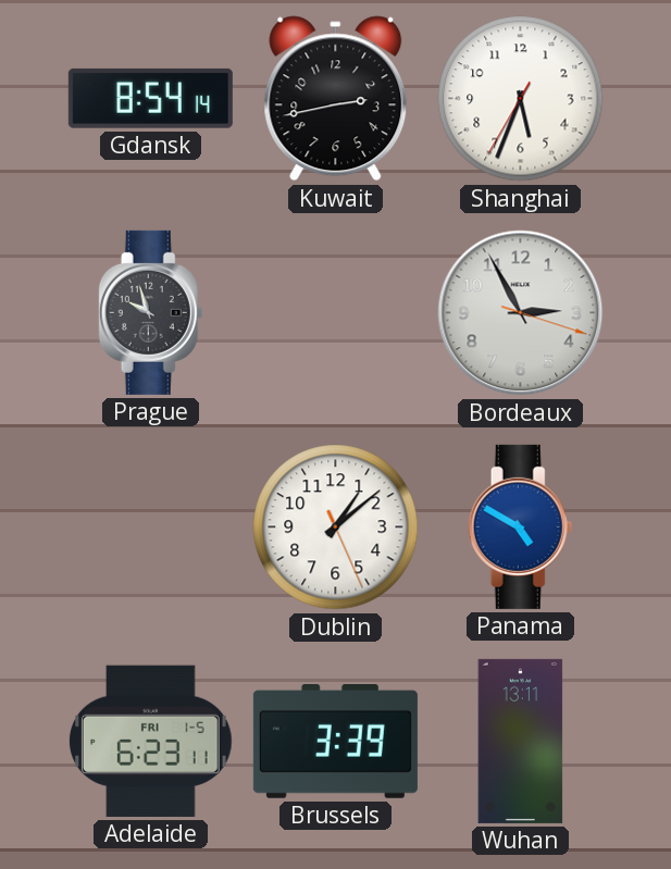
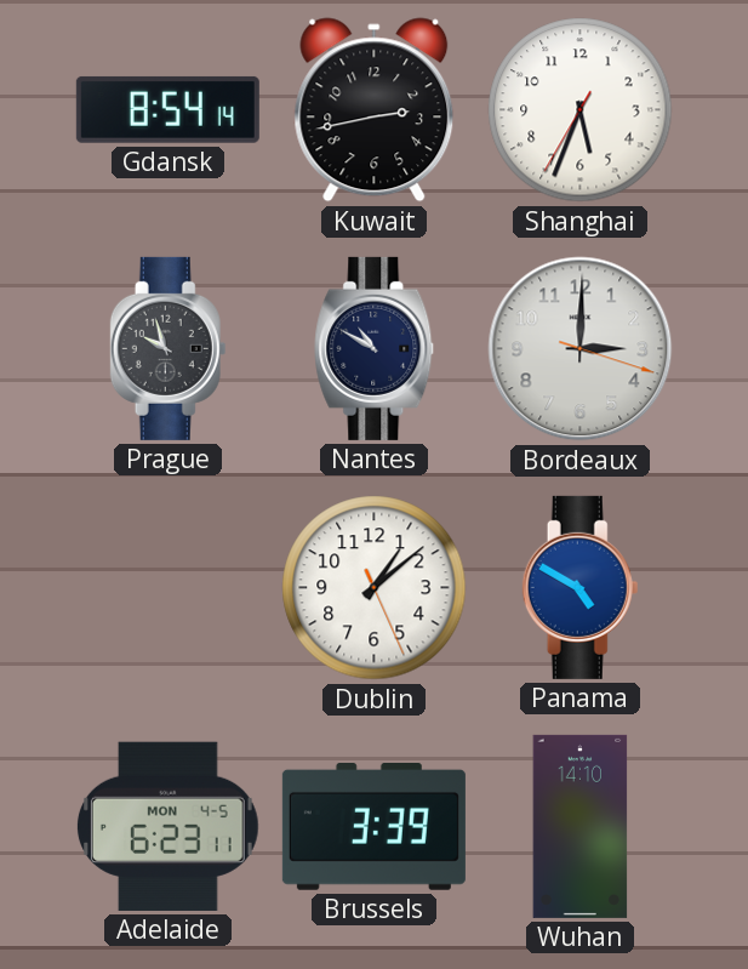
Nantes: none -> 10:50
Bordeaux: 2:55 -> 3:00
Adelaide date: FRI 1-5 -> MON 4-5
Wuhan: 13:11 -> 14:10
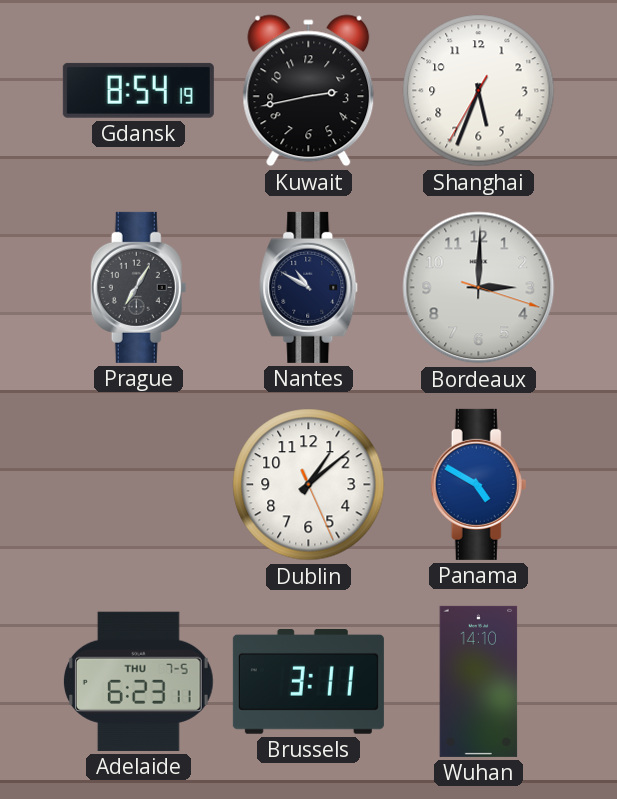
Gdansk: 8:54:14 -> 8:54:19
Prague: 9:57 -> 7:05
Adelaide date: MON 4-5 -> THU 7-5
Brussels: 3:39 -> 3:11
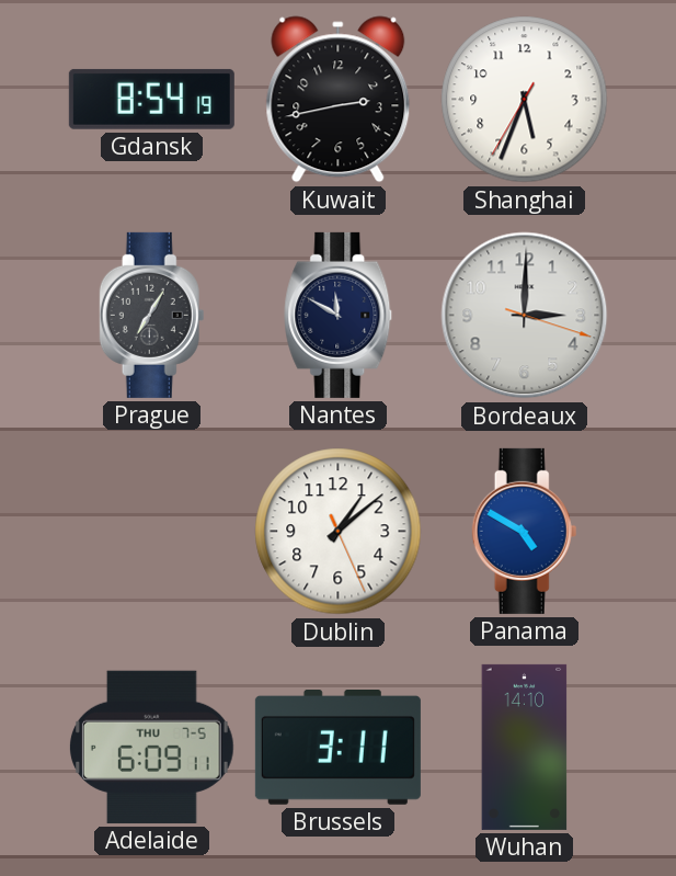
Nantes: 10:50 -> 11:50
Adelaide: 6:23 -> 6:09
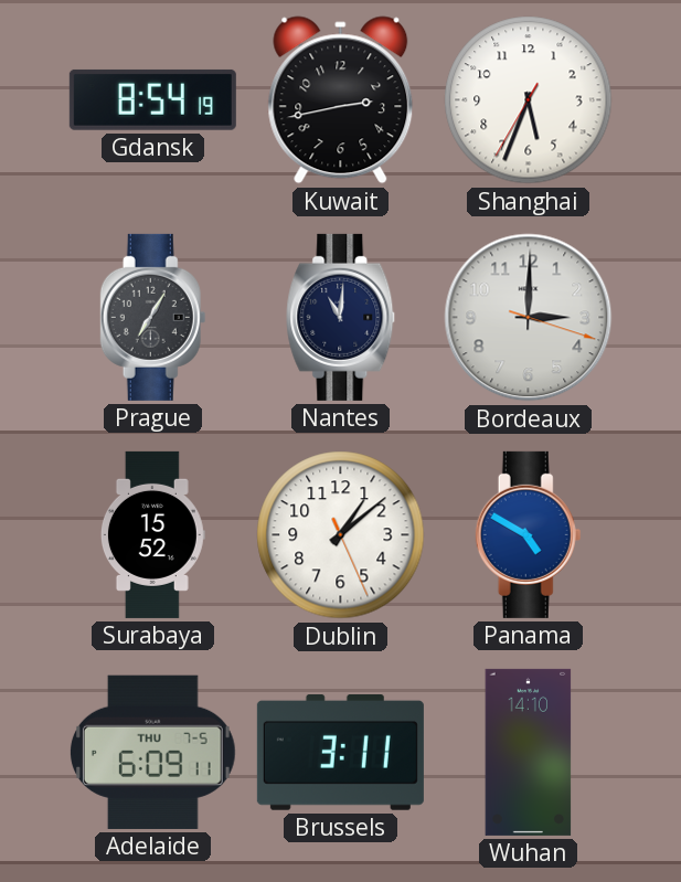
Nantes: 11:50 -> 11:01
Surabaya: none -> 15:52
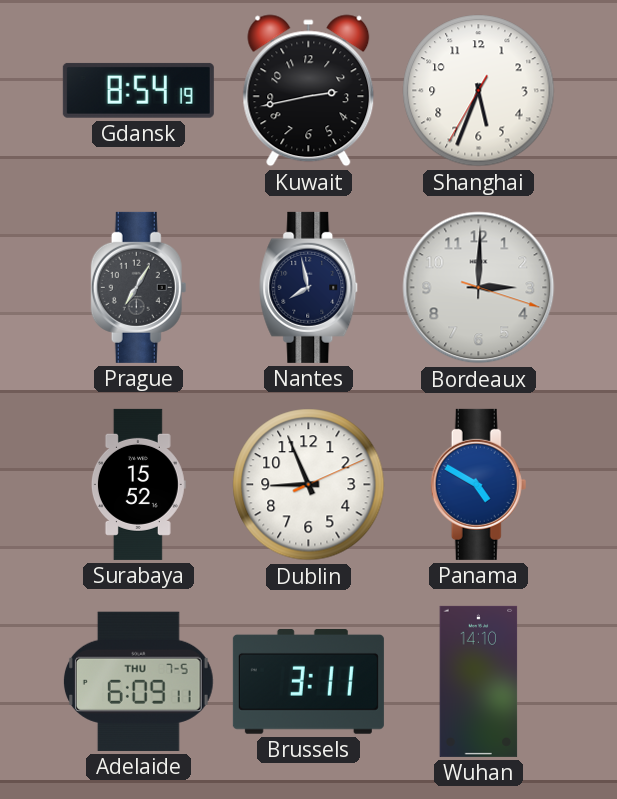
Nantes: 11:01 -> 7:58
Dublin: 1:08 -> 8:56
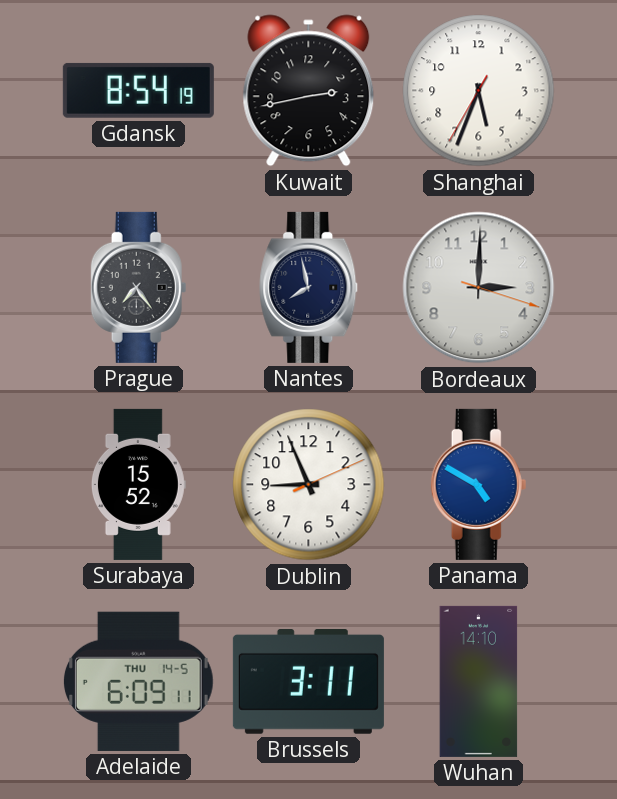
Prague: 7:05 -> 7:24
Adelaide date: THU 7-5 -> THU 14-5
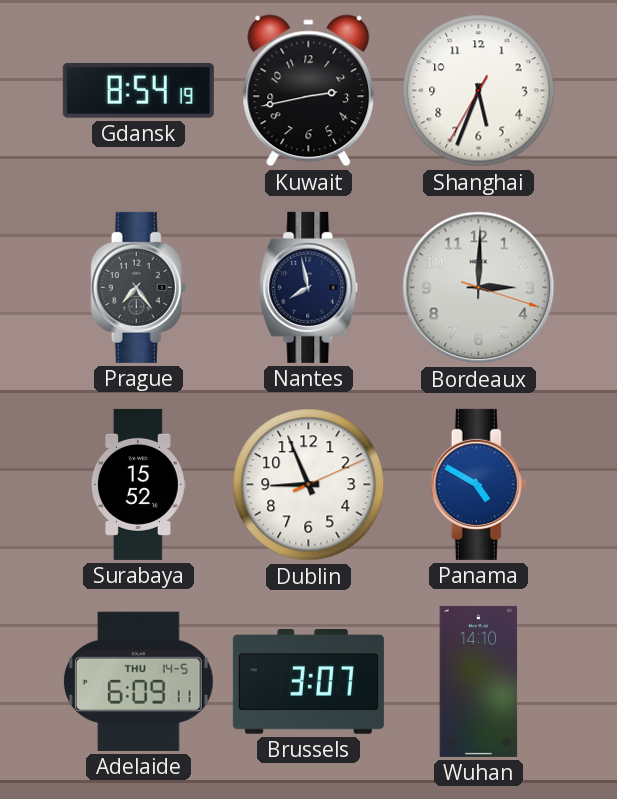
Brussels: 3:11 -> 3:07
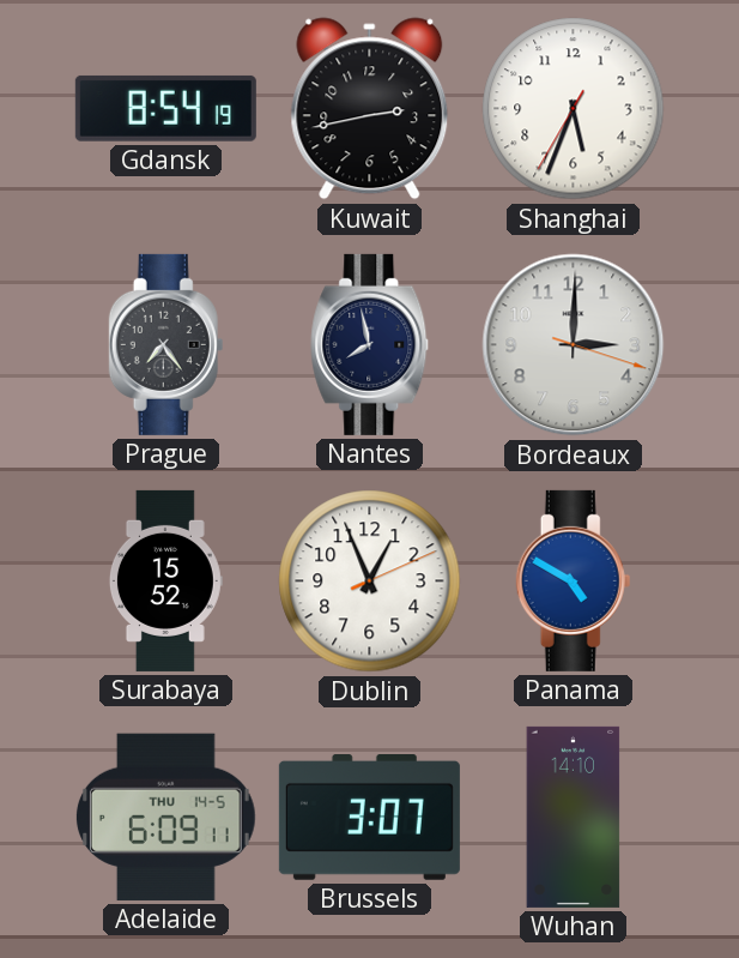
Dublin: 8:56 -> 12:56
